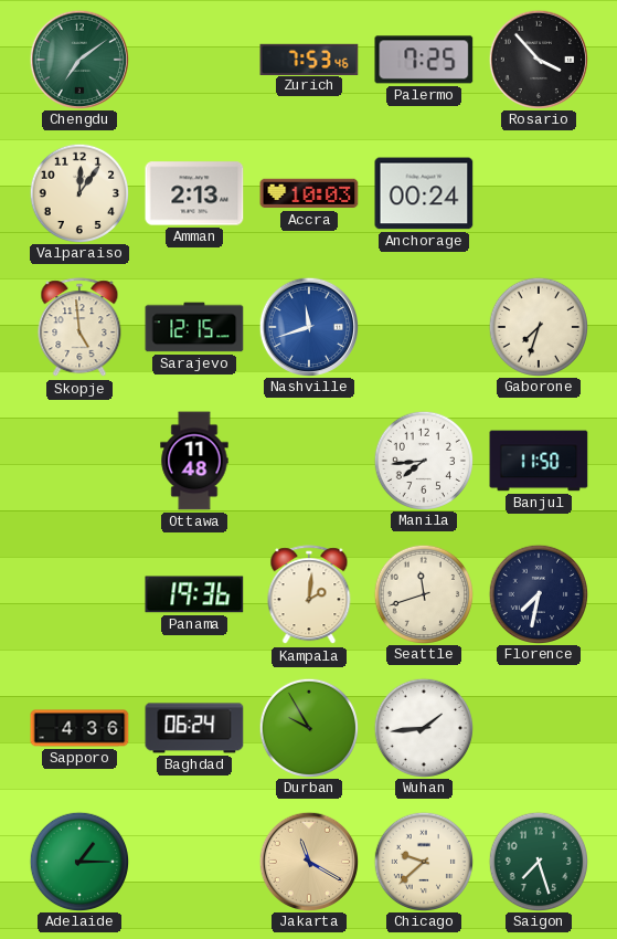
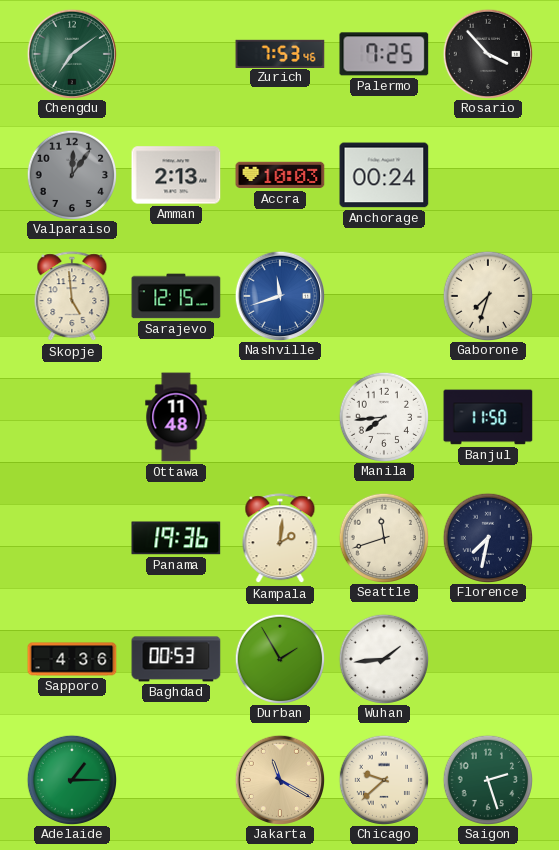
Valparaiso dial: cream -> grey
Baghdad: 06:24 -> 00:53
Durban: 9:55 -> 1:55
Saigon: 7:27 -> 2:27
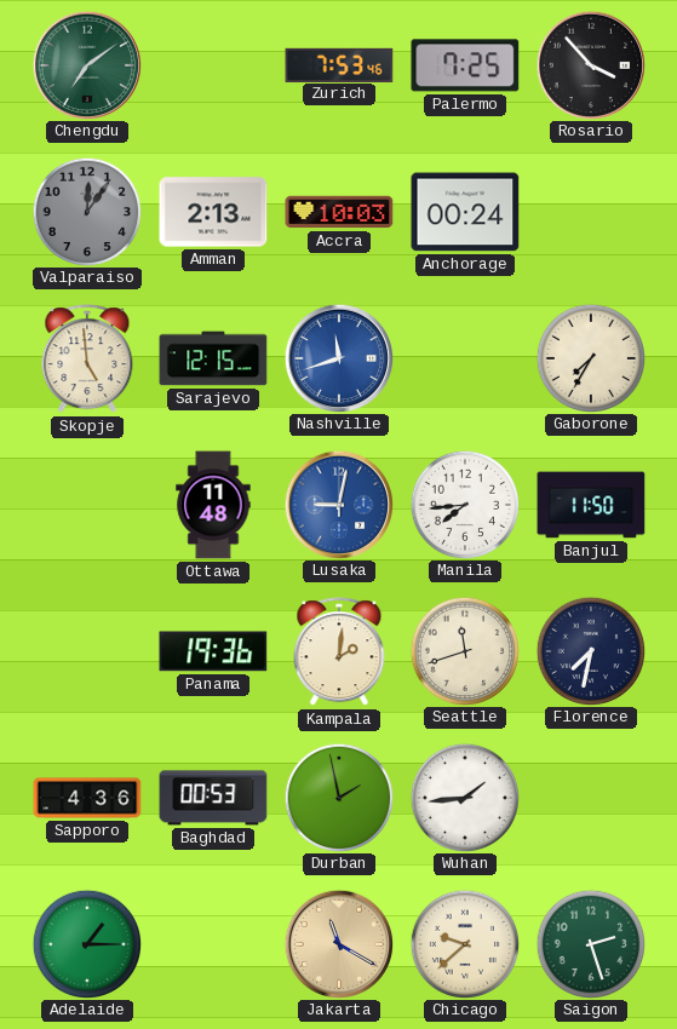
Gaborone: 7:33 -> 7:35
Lusaka: none -> 9:02
Durban: 1:55 -> 1:58
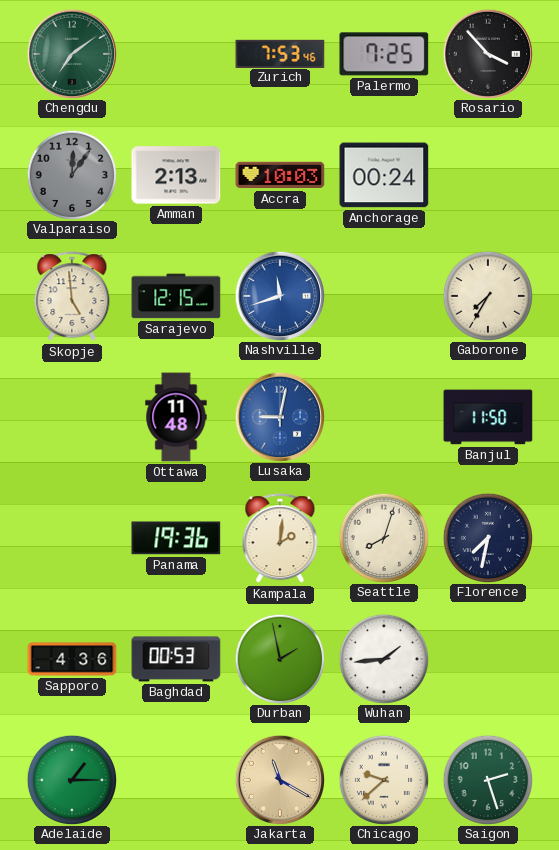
Manila: 7:44 -> none
Seattle: 11:42 -> 8:03
